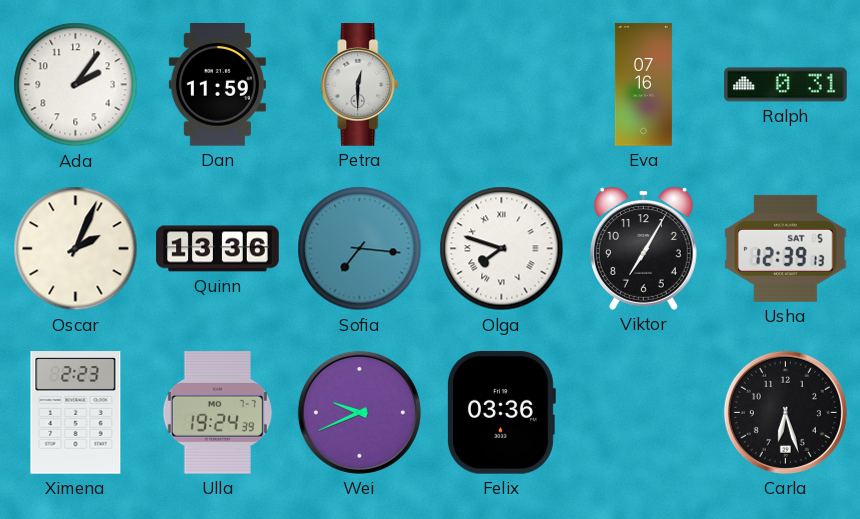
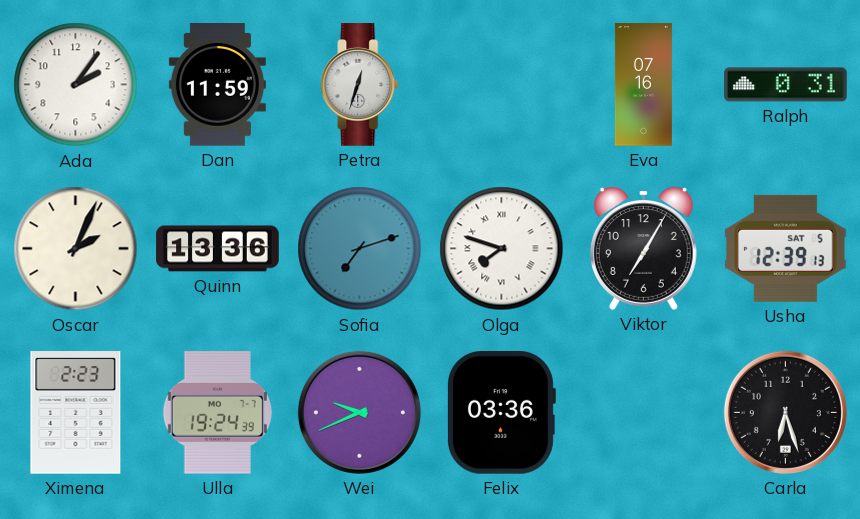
Petra: 12:30 -> 12:33
Sofia: 7:16 -> 7:12
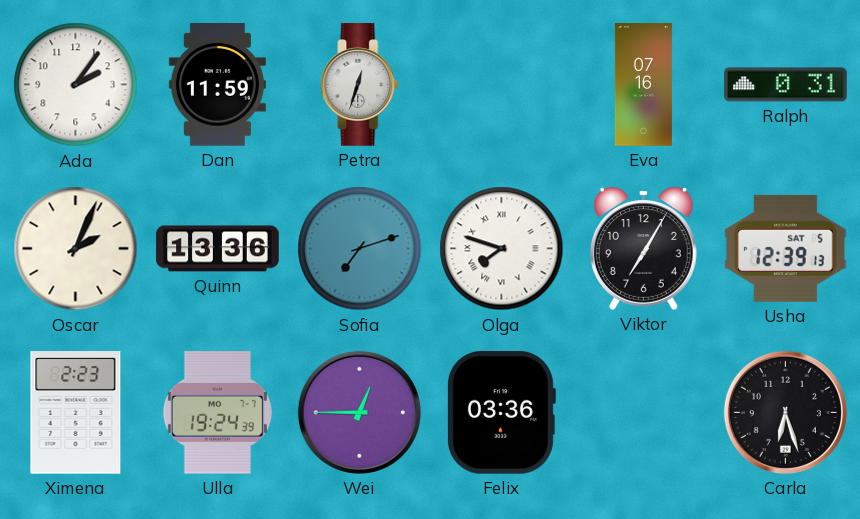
Wei: 9:41 -> 12:45
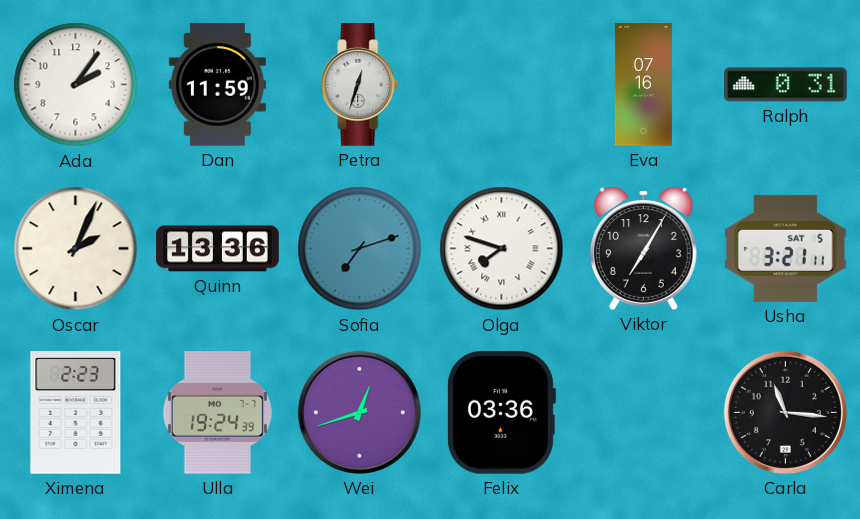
Usha: 12:39 -> 3:21
Wei: 12:45 -> 12:42
Carla: 6:27 -> 11:16
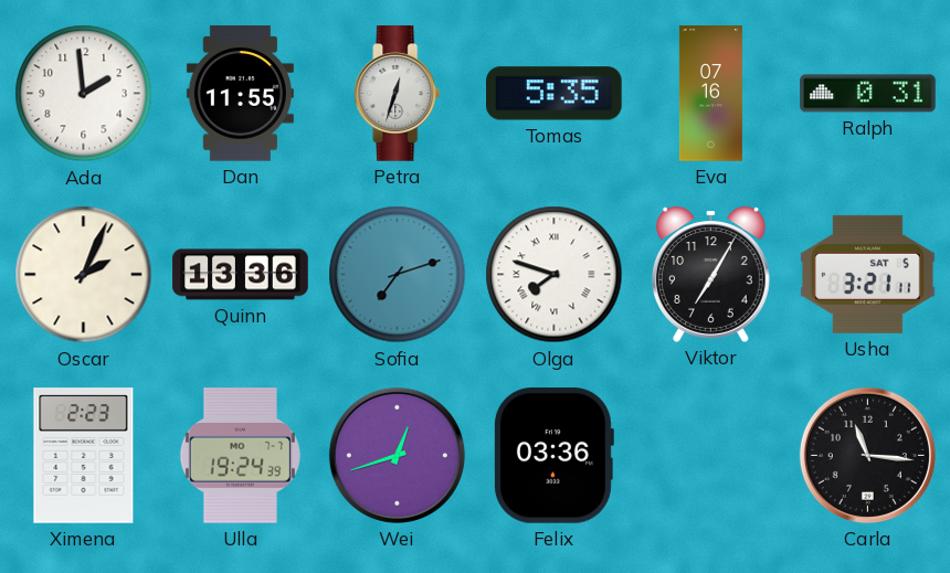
Ada: 2:06 -> 1:59
Dan: 11:59 -> 11:55
Tomas: none -> 5:35
